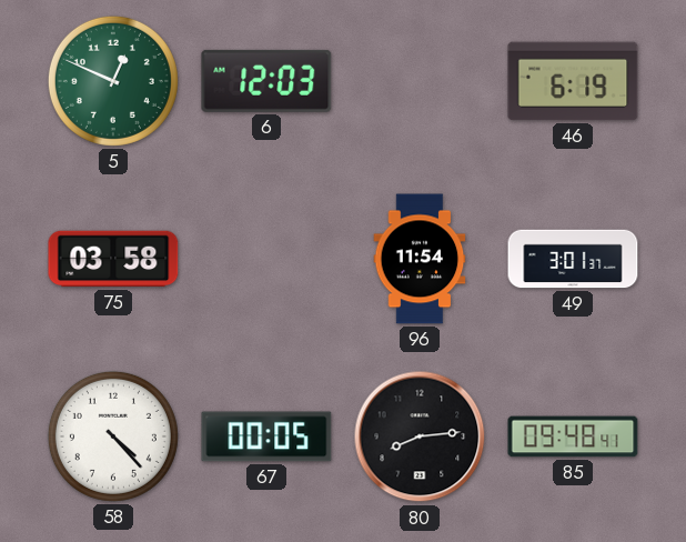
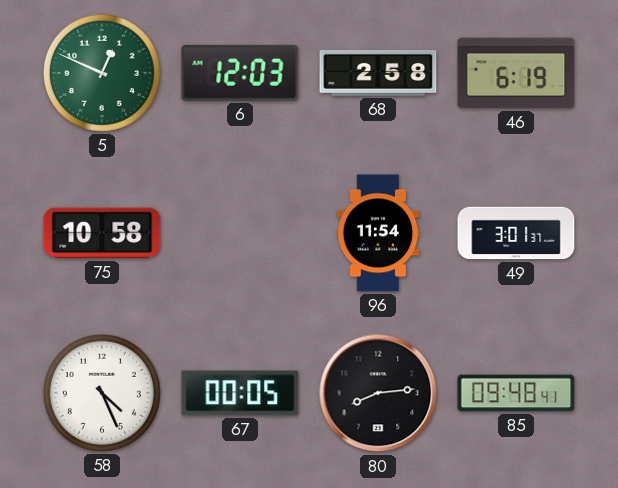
68: none -> 2:58
75: 03:58 -> 10:58
58: 4:23 -> 4:26
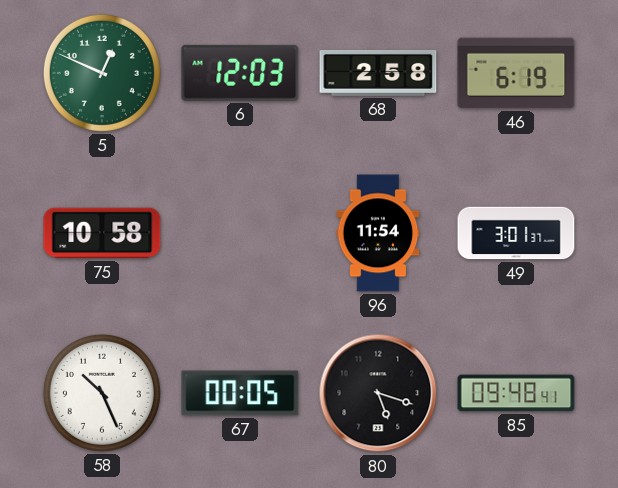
58: 4:26 -> 10:26
80: 8:14 -> 5:18
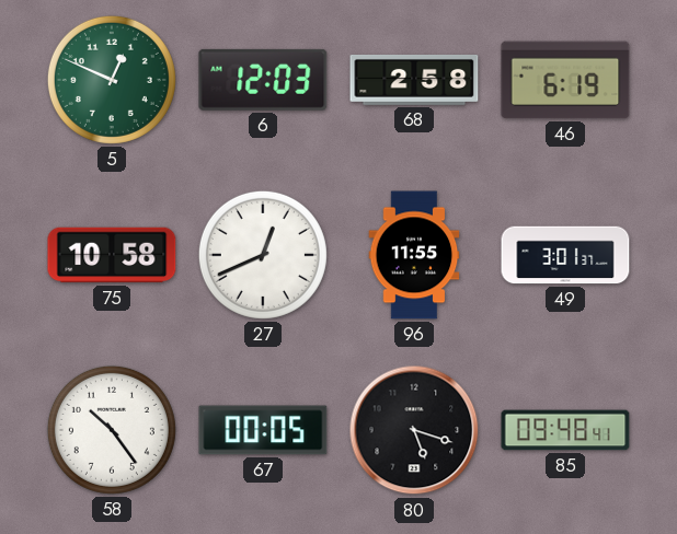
27: none -> 12:41
96: 11:54 -> 11:55
58: 10:26 -> 10:24
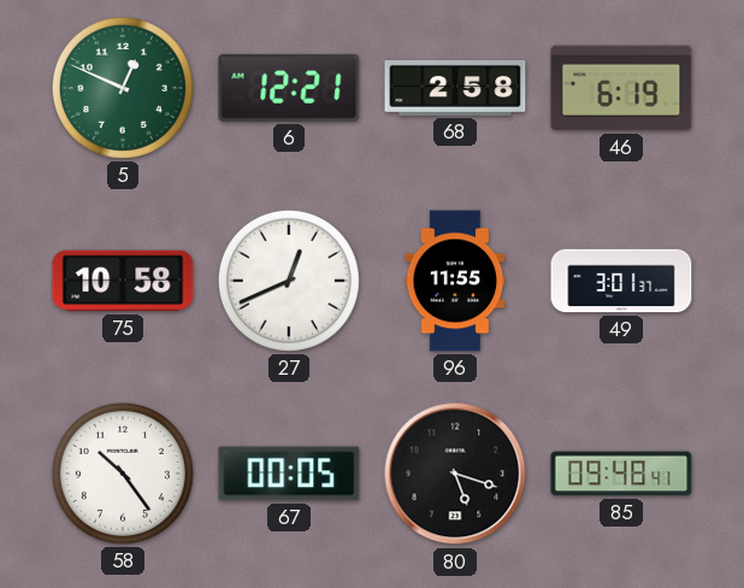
6: 12:03 -> 12:21
